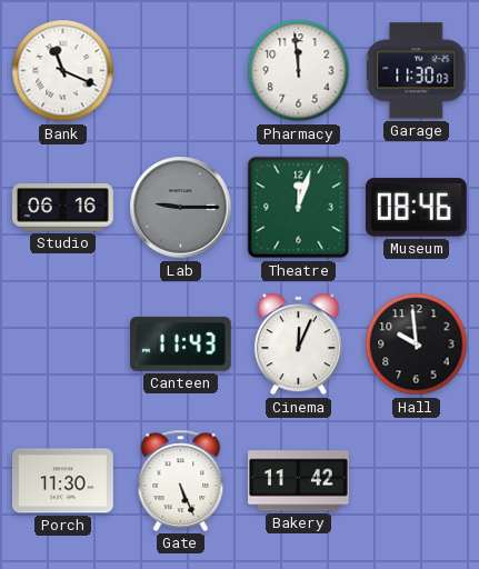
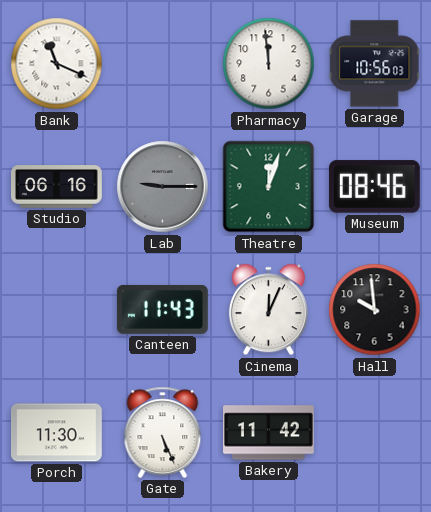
Garage: 11:30 -> 10:56
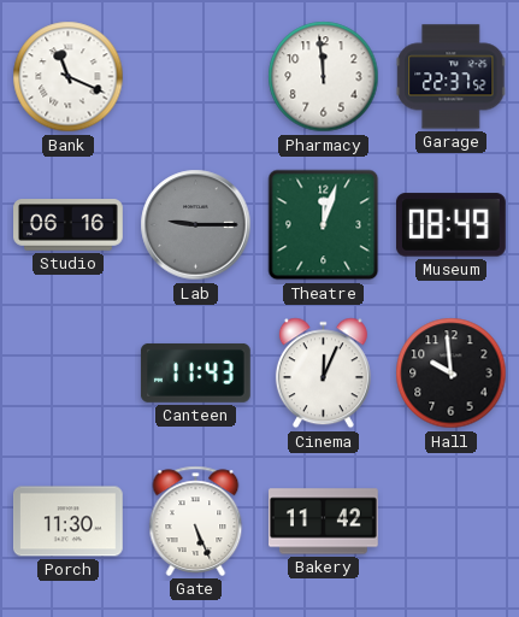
Garage: 10:56 -> 22:37
Museum: 08:46 -> 08:49
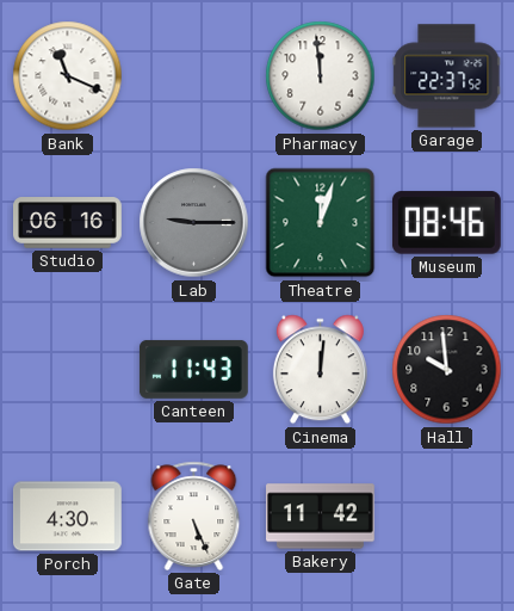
Museum: 08:49 -> 08:46
Cinema: 12:04 -> 12:01
Porch: 11:30 -> 4:30
